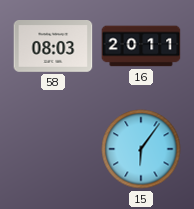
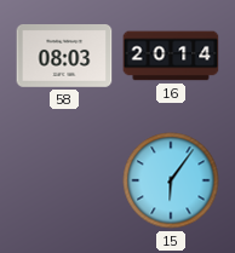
16: 20:11 -> 20:14
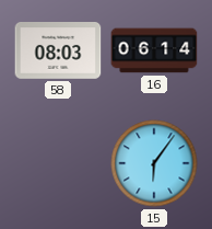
16: 20:14 -> 06:14
